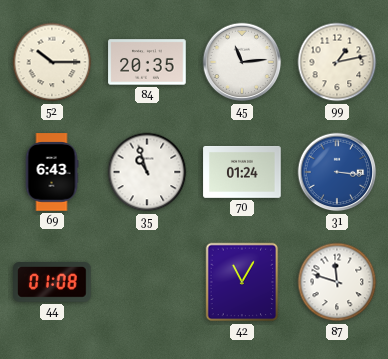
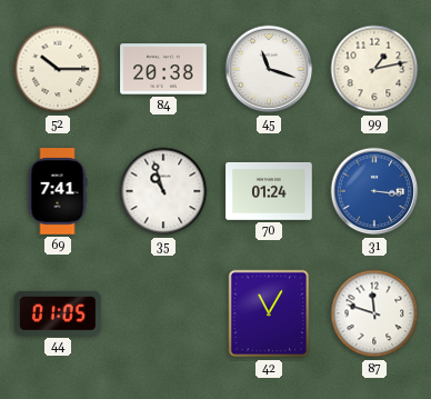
84: 20:35 -> 20:38
45: 11:14 -> 11:18
69: 6:43 -> 7:41
44: 01:08 -> 01:05
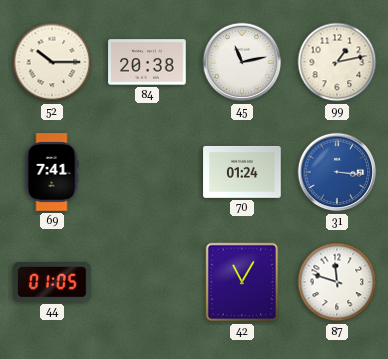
45: 11:18 -> 11:13
35: 10:57 -> none
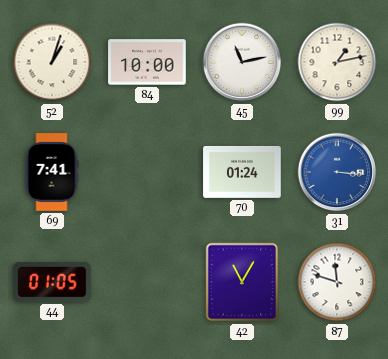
52: 10:15 -> 1:03
84: 20:38 -> 10:00
